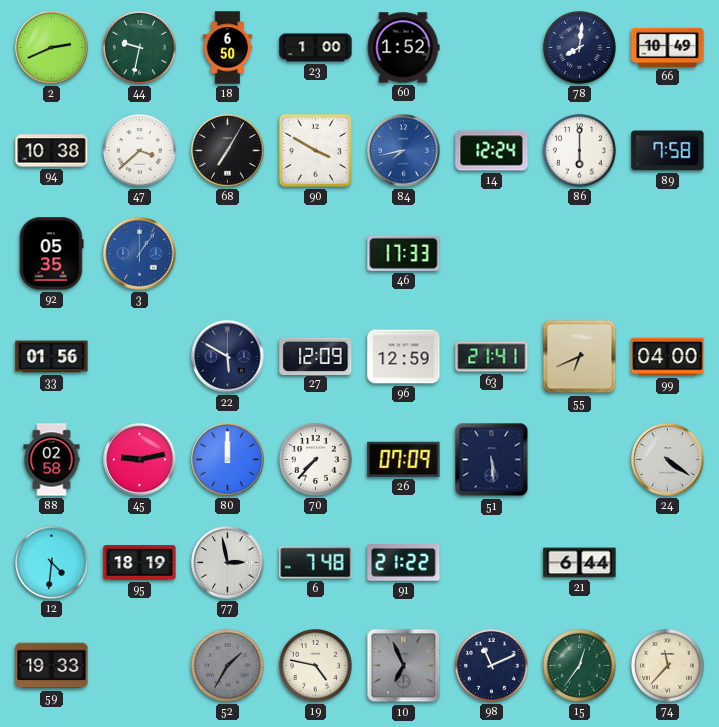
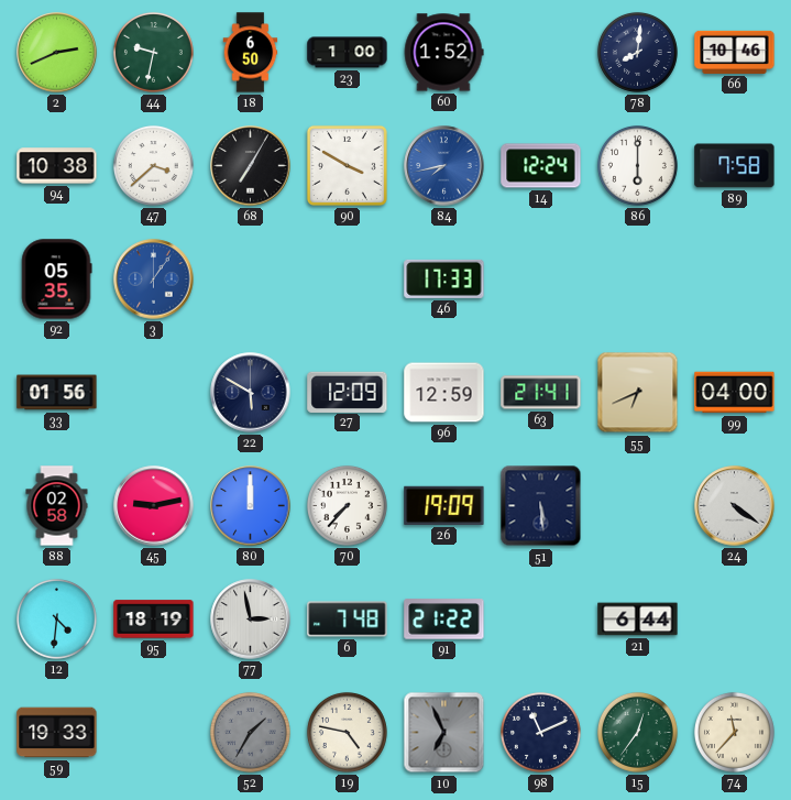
66: 10:49 -> 10:46
26: 07:09 -> 19:09
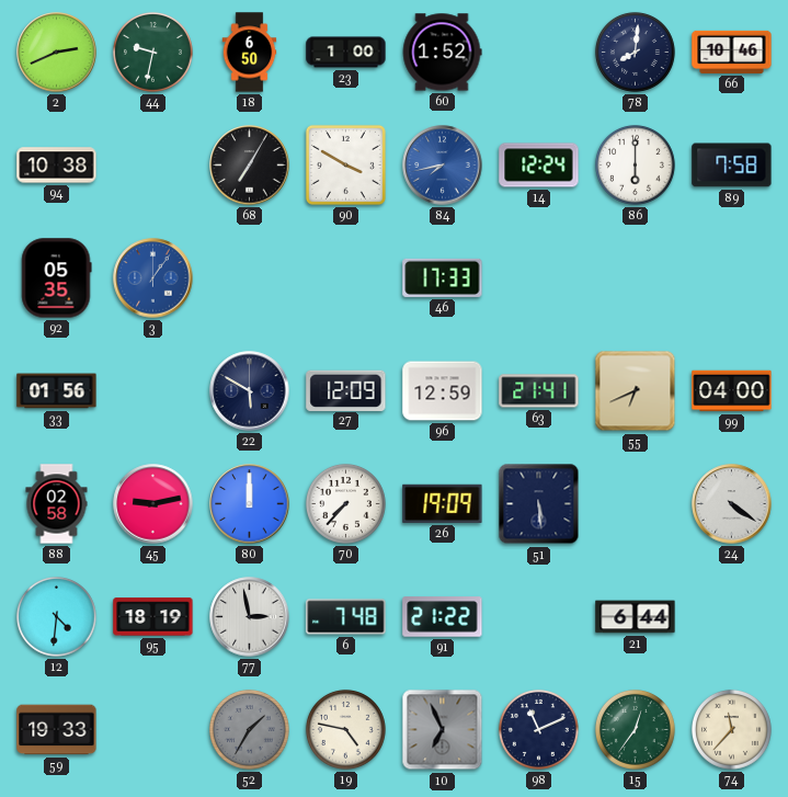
47: 3:38 -> none
